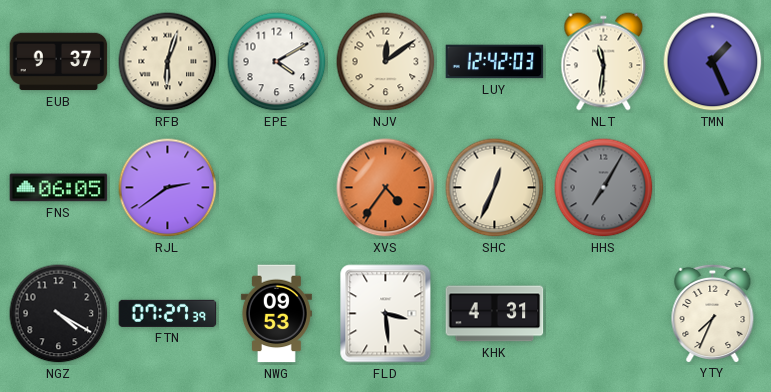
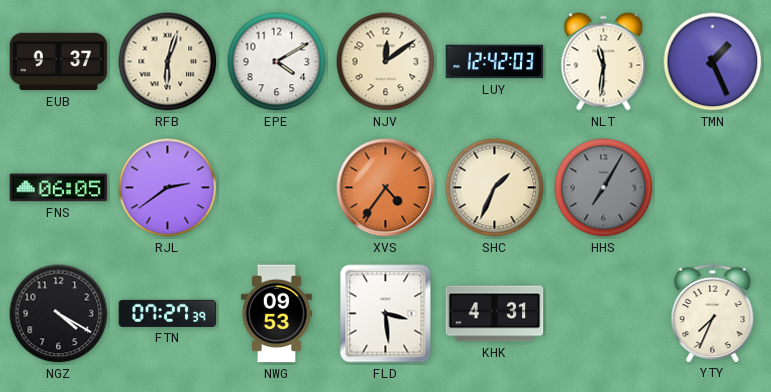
SHC: 12:34 -> 1:34
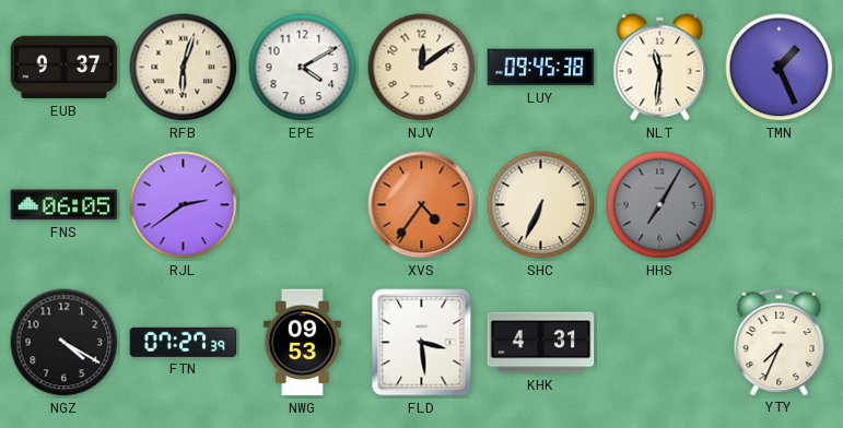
LUY: 12:42 -> 09:45
SHC: 1:34 -> 6:34
